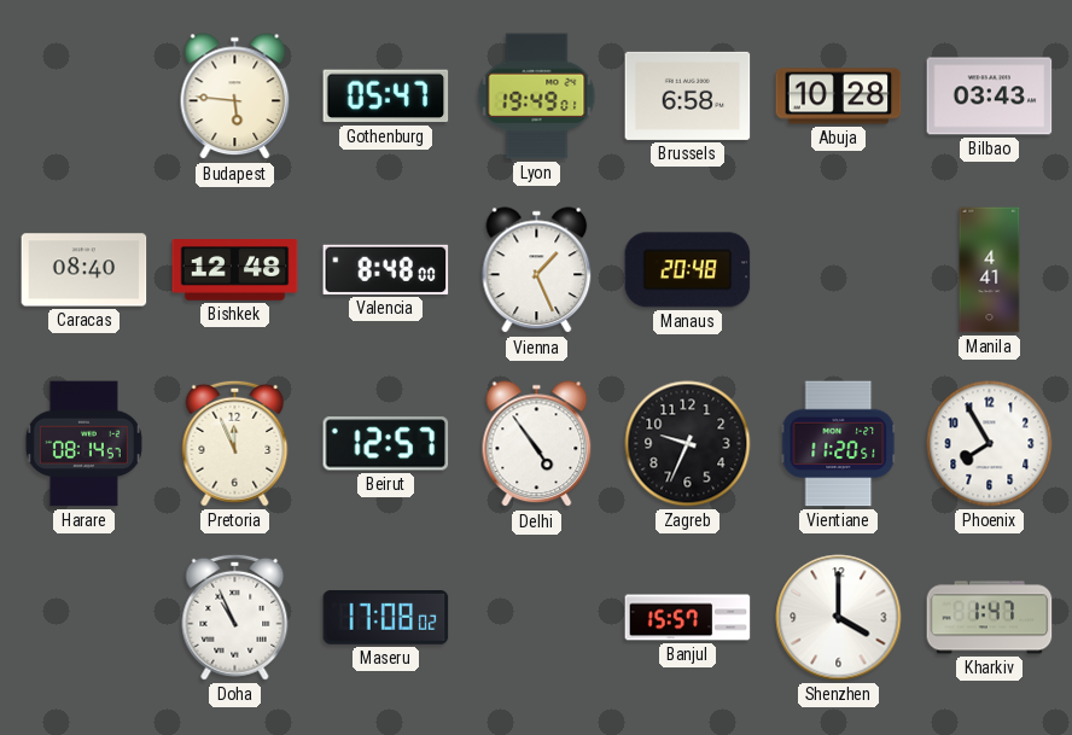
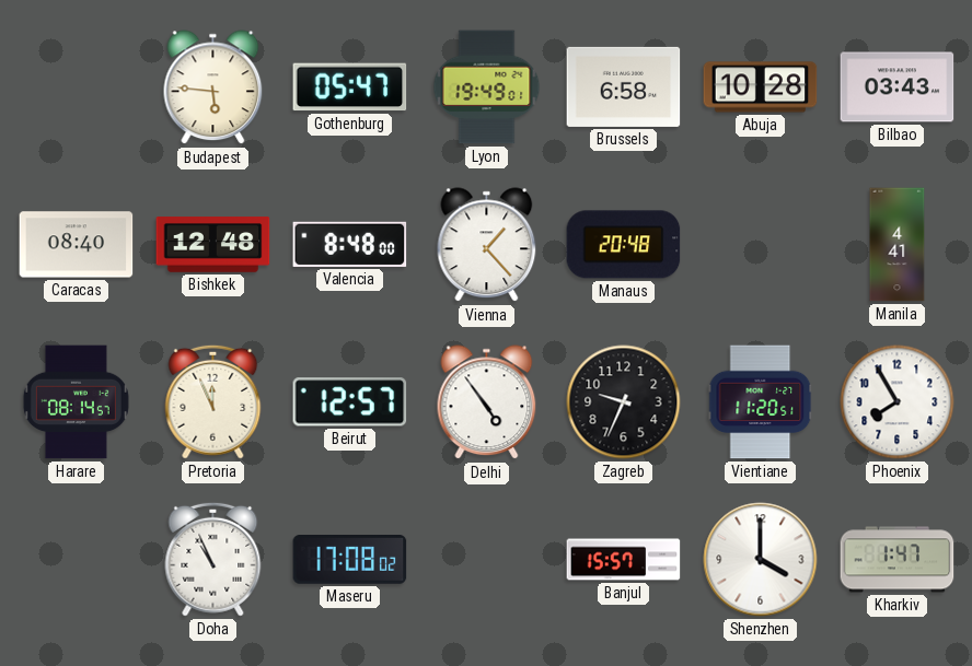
Vienna: 1:26 -> 1:23
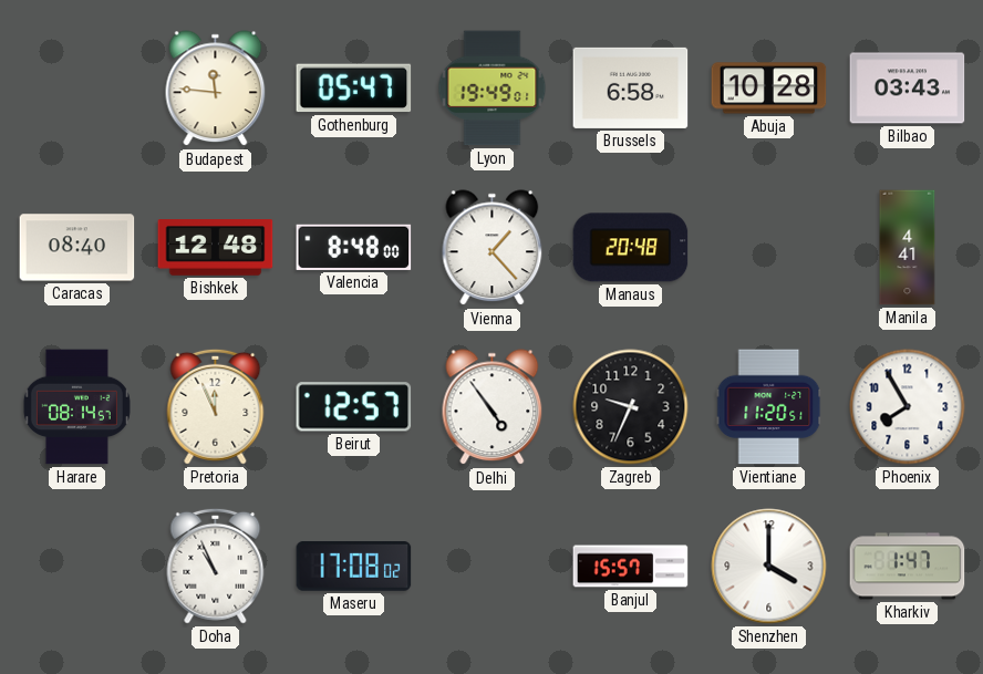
Budapest: 5:46 -> 11:46
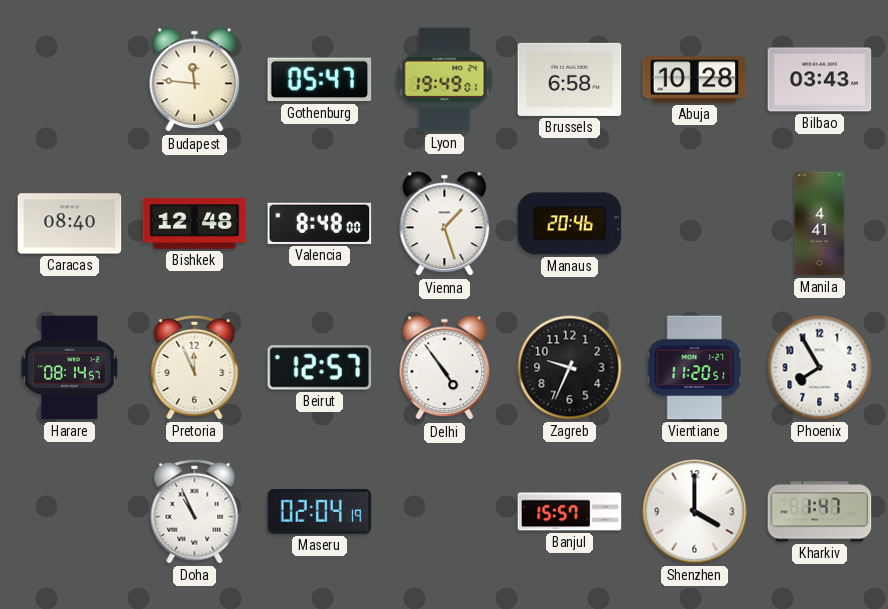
Vienna: 1:23 -> 1:27
Manaus: 20:48 -> 20:46
Maseru: 17:08 -> 02:04
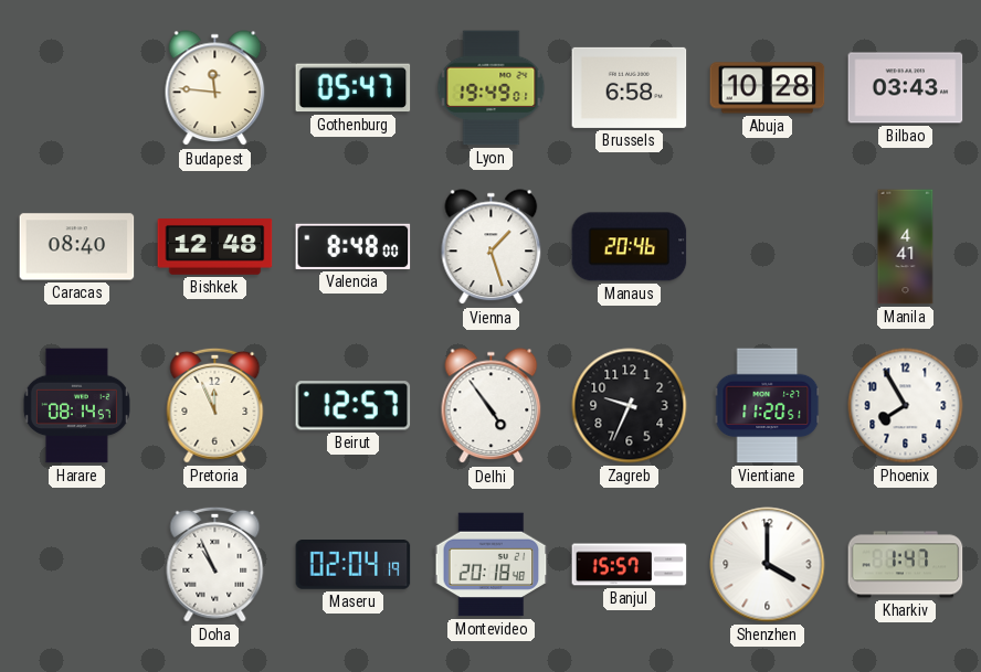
Montevideo: none -> 20:18
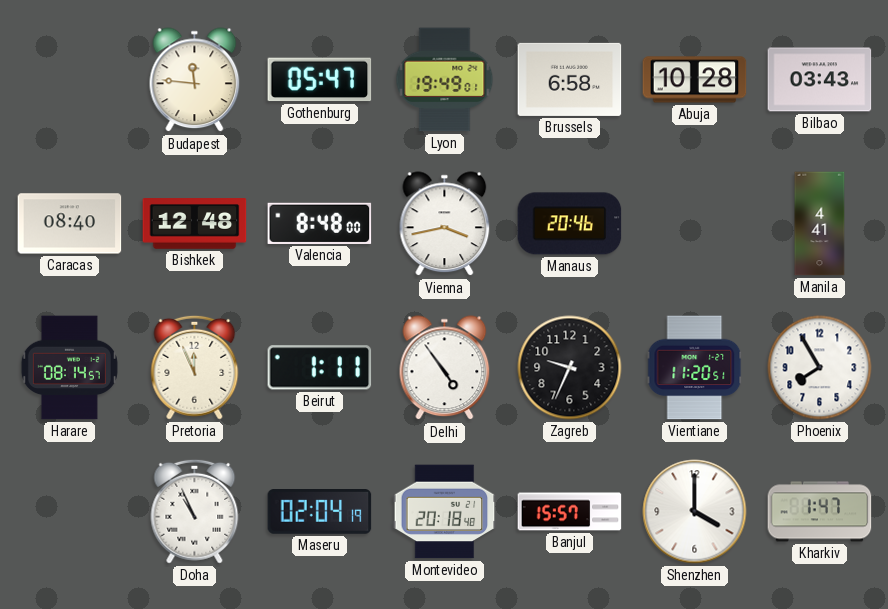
Vienna: 1:27 -> 3:43
Beirut: 12:57 -> 1:11
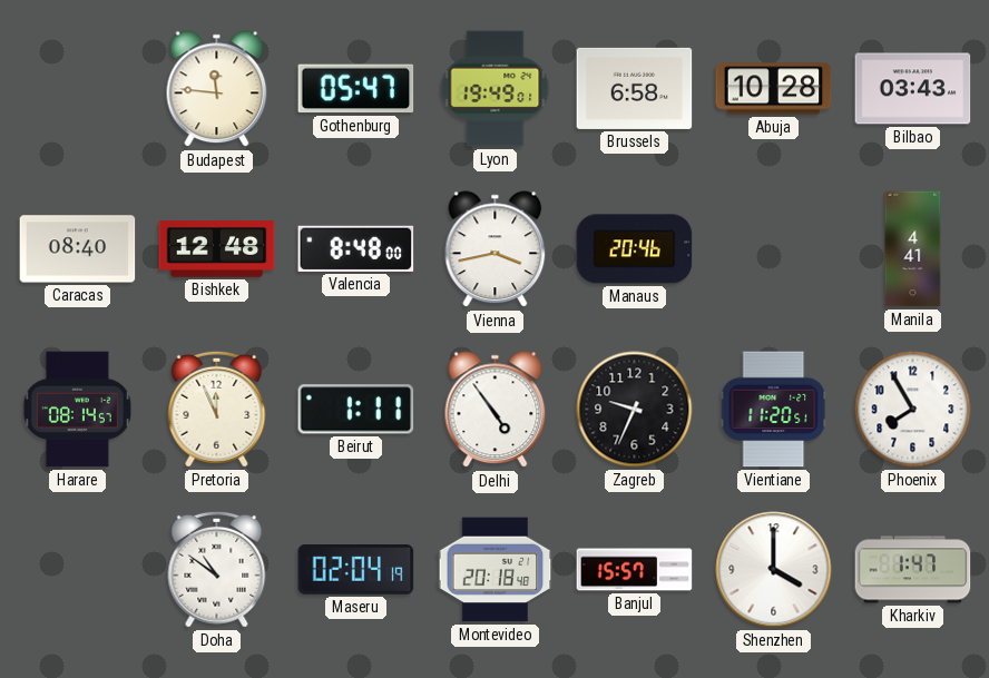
Doha: 10:56 -> 10:51
